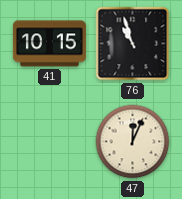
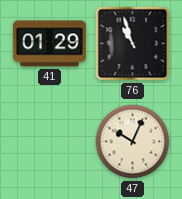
41: 10:15 -> 01:29
47: 12:04 -> 10:04
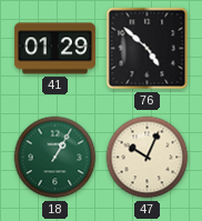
76: 10:57 -> 4:52
18: none -> 1:05
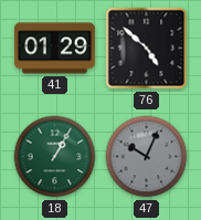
47 dial: cream -> grey
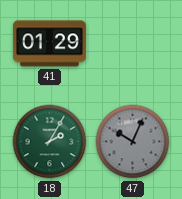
76: 4:52 -> none
18: 1:05 -> 2:05
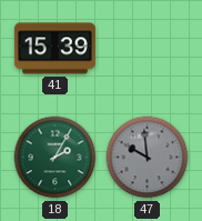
41: 01:29 -> 15:39
47: 10:04 -> 9:59
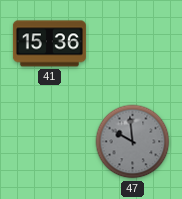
41: 15:39 -> 15:36
18: 2:05 -> none
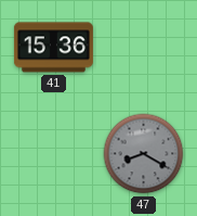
47: 9:59 -> 8:20
